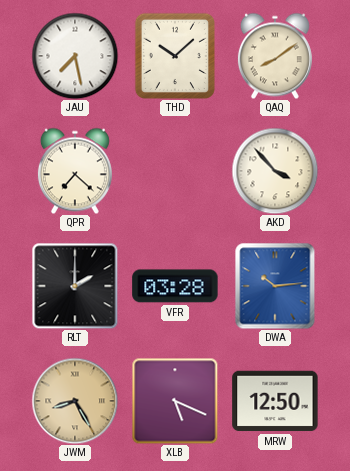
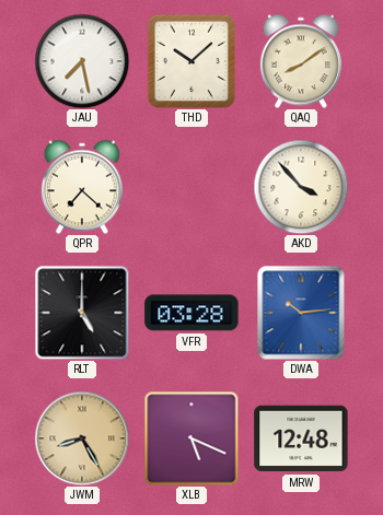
RLT: 2:00 -> 5:00
MRW: 12:50 -> 12:48
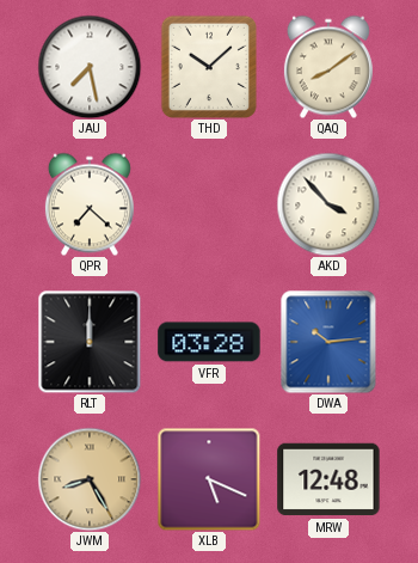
RLT: 5:00 -> 12:00
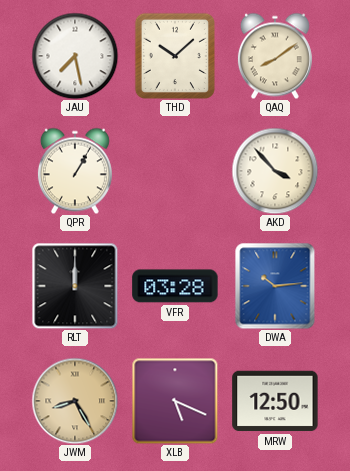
QPR: 7:22 -> 1:05
MRW: 12:48 -> 12:50
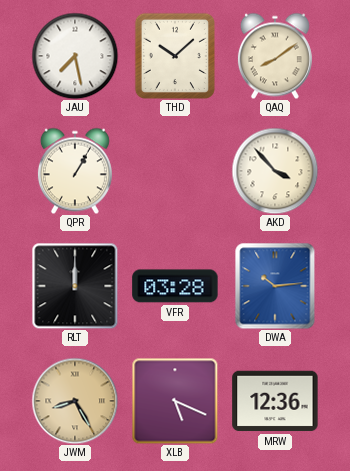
MRW: 12:50 -> 12:36
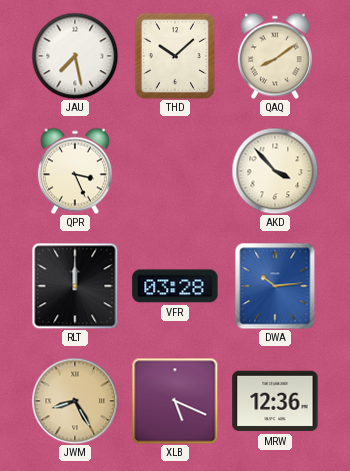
QPR: 1:05 -> 3:26
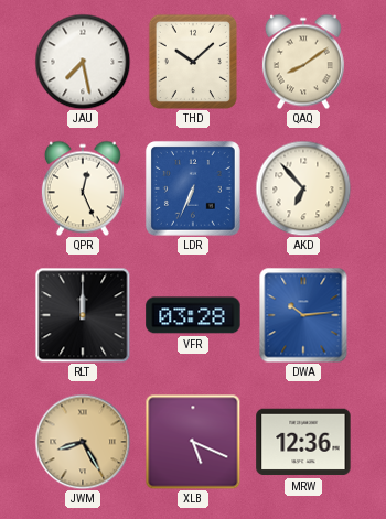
QPR: 3:26 -> 12:26
LDR: none -> 6:34
AKD: 3:53 -> 6:53
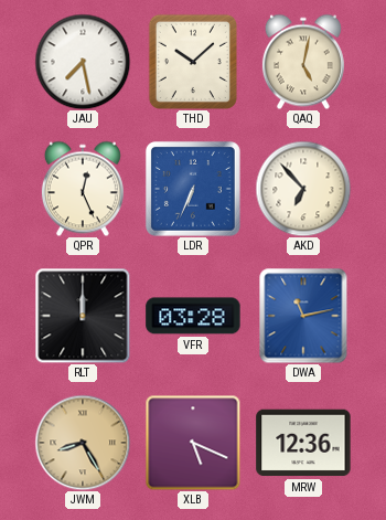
QAQ: 8:09 -> 5:02
DWA: 10:14 -> 11:13
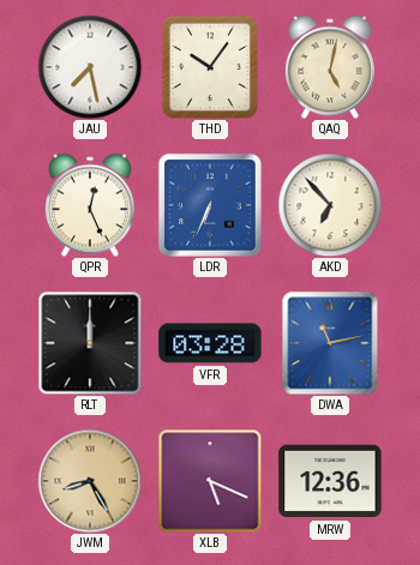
THD: 10:08 -> 10:06
